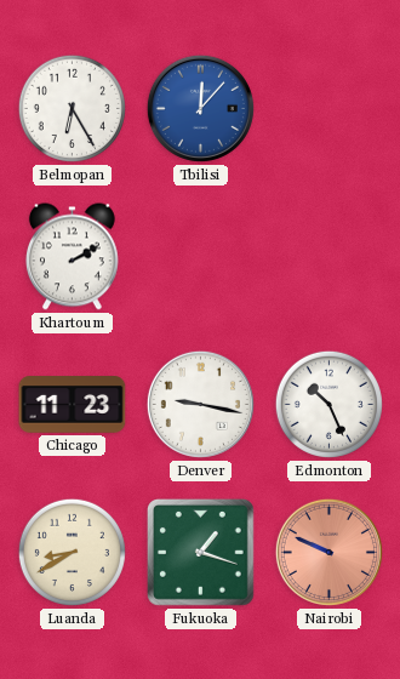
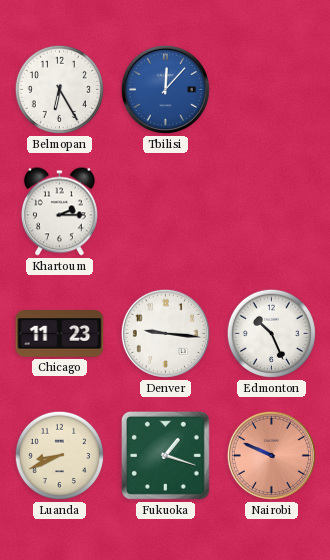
Khartoum: 2:10 -> 2:15
Denver: 9:17 -> 9:16
Luanda: 8:40 -> 8:41
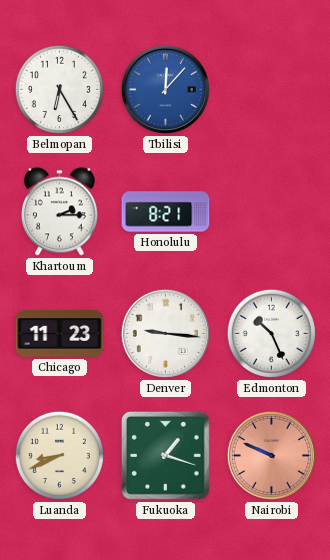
Honolulu: none -> 8:21
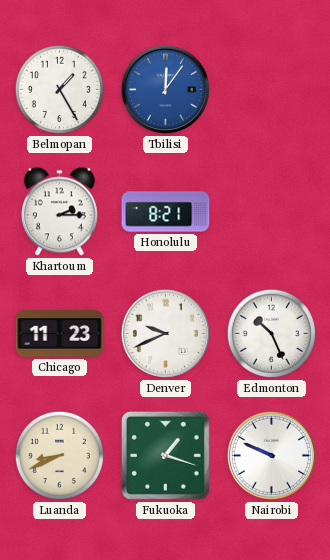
Belmopan: 6:25 -> 1:25
Tbilisi: 12:07 -> 12:06
Denver: 9:16 -> 9:41
Nairobi dial: salmon -> white
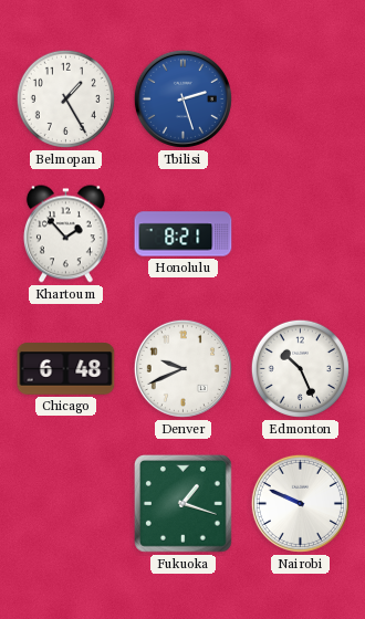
Tbilisi: 12:06 -> 2:27
Khartoum: 2:15 -> 1:53
Chicago: 11:23 -> 6:48
Luanda: 8:41 -> none
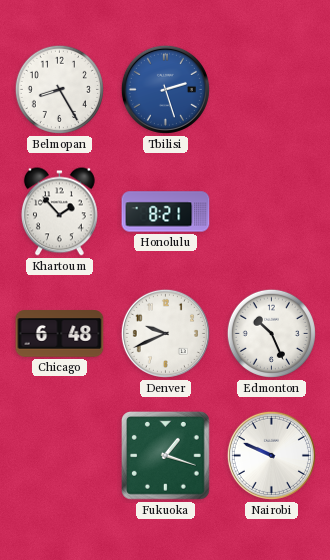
Belmopan: 1:25 -> 8:25
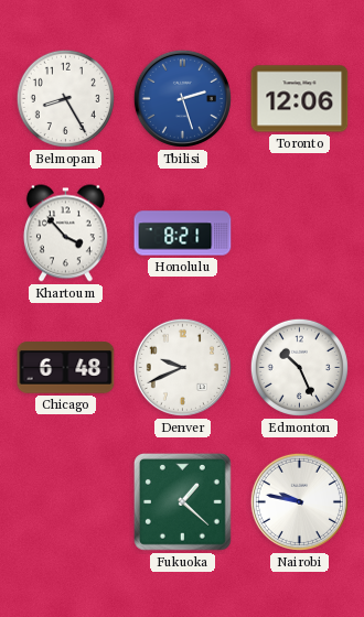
Toronto: none -> 12:06
Khartoum: 1:53 -> 3:53
Fukuoka: 1:18 -> 1:22
Nairobi: 9:49 -> 9:47
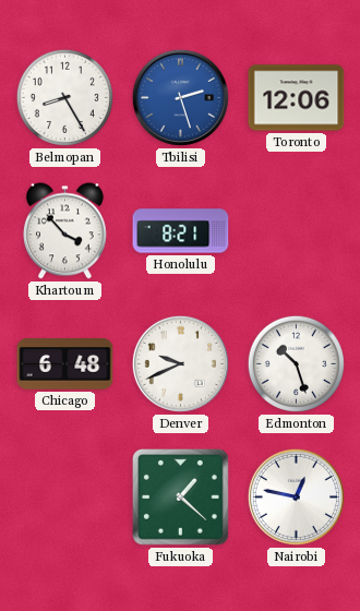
Edmonton: 10:26 -> 10:27
Nairobi: 9:47 -> 12:47
